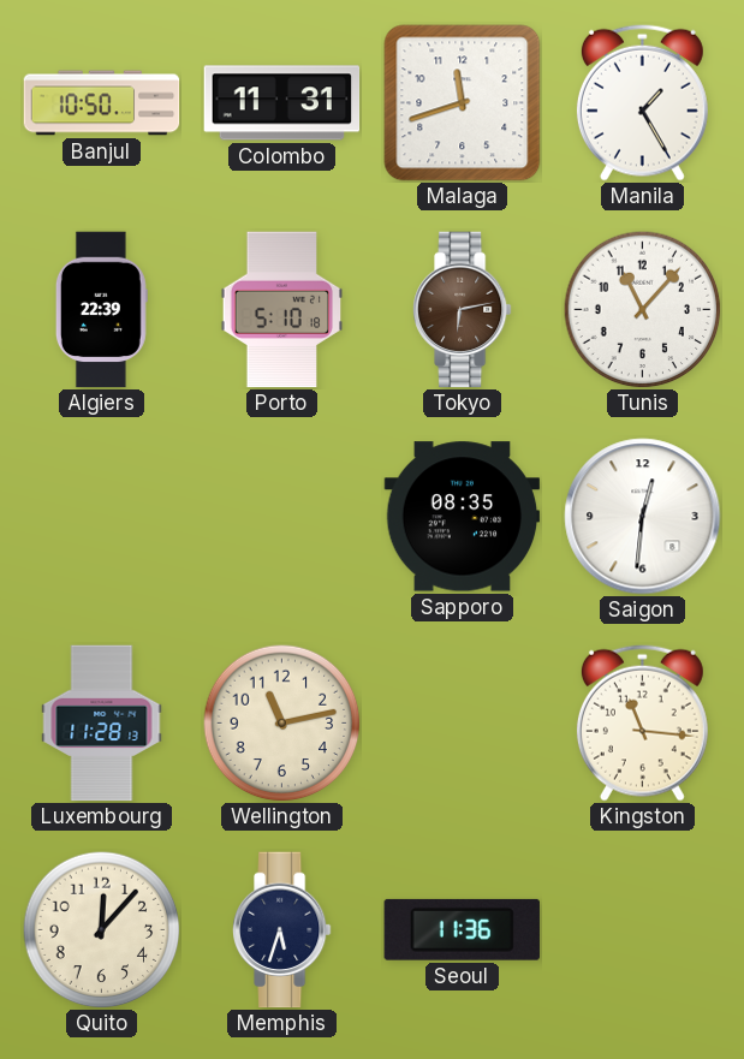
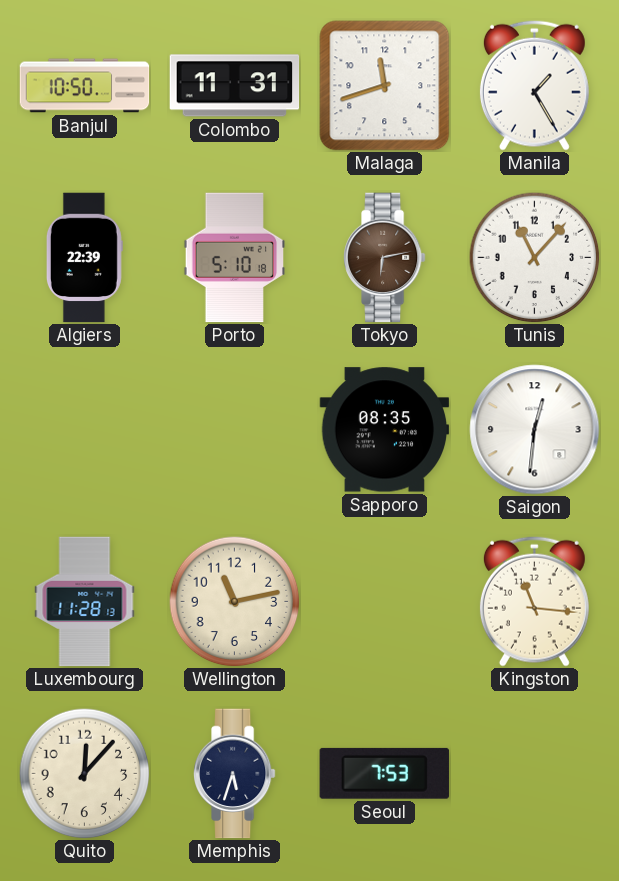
Seoul: 11:36 -> 7:53
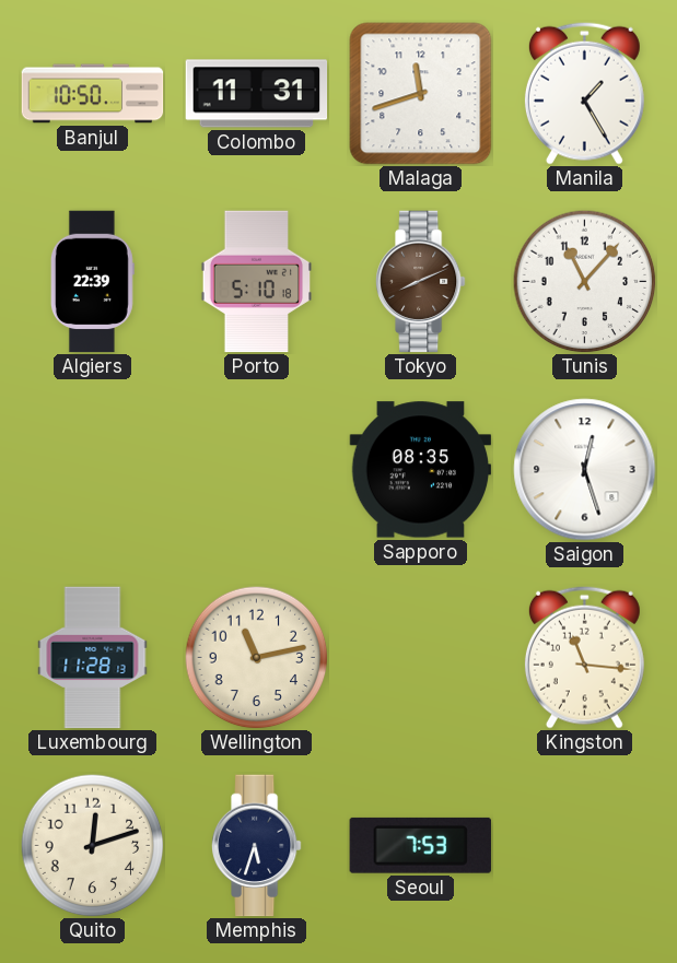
Tokyo: 6:13 -> 8:11
Saigon: 12:31 -> 12:27
Quito: 12:07 -> 12:12
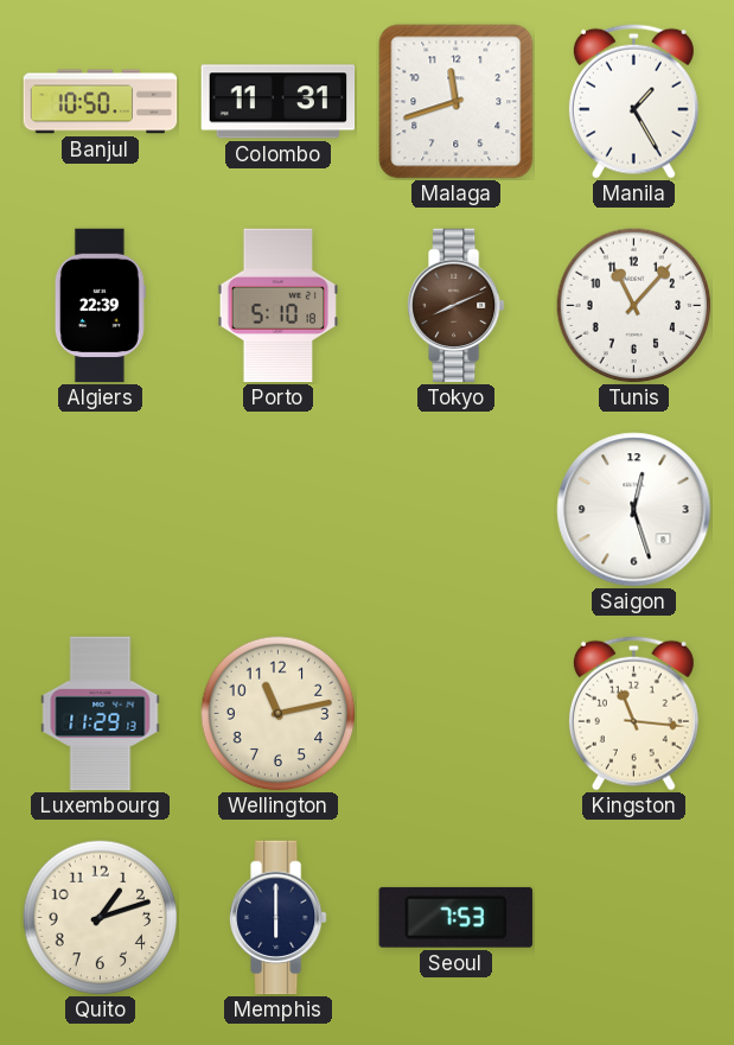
Sapporo: 08:35 -> none
Luxembourg: 11:28 -> 11:29
Quito: 12:12 -> 1:12
Memphis: 5:33 -> 6:00
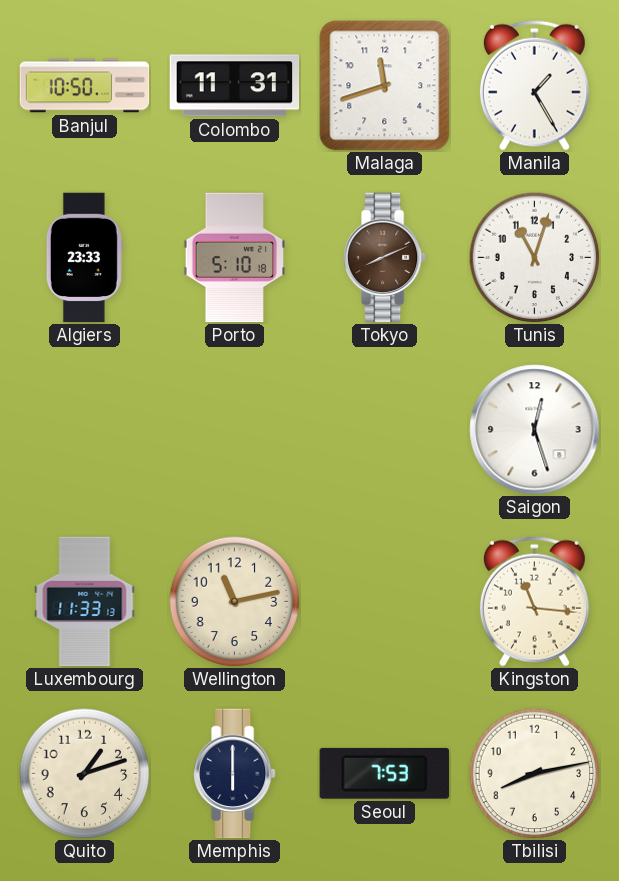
Algiers: 22:39 -> 23:33
Tunis: 11:07 -> 11:03
Luxembourg: 11:29 -> 11:33
Tbilisi: none -> 8:13
